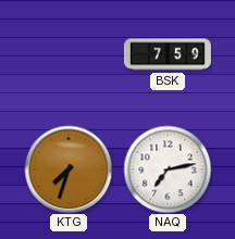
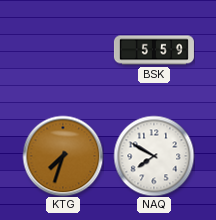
BSK: 7:59 -> 5:59
NAQ: 7:13 -> 7:50
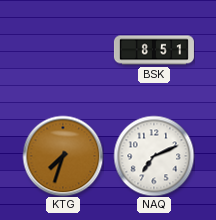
BSK: 5:59 -> 8:51
NAQ: 7:50 -> 7:11
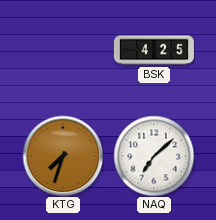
BSK: 8:51 -> 4:25
NAQ: 7:11 -> 7:08
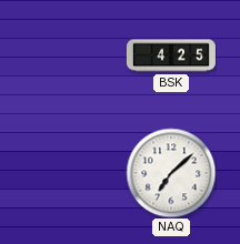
KTG: 7:33 -> none
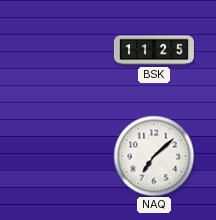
BSK: 4:25 -> 11:25
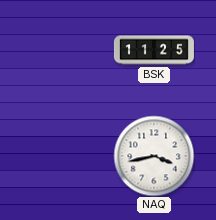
NAQ: 7:08 -> 3:43
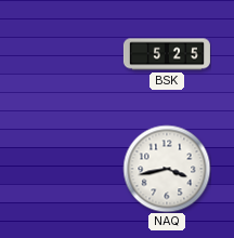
BSK: 11:25 -> 5:25
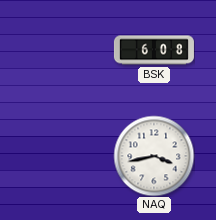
BSK: 5:25 -> 6:08
